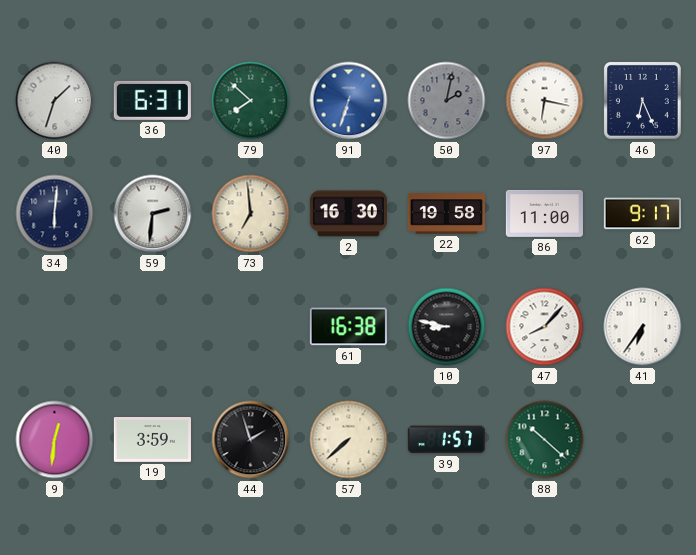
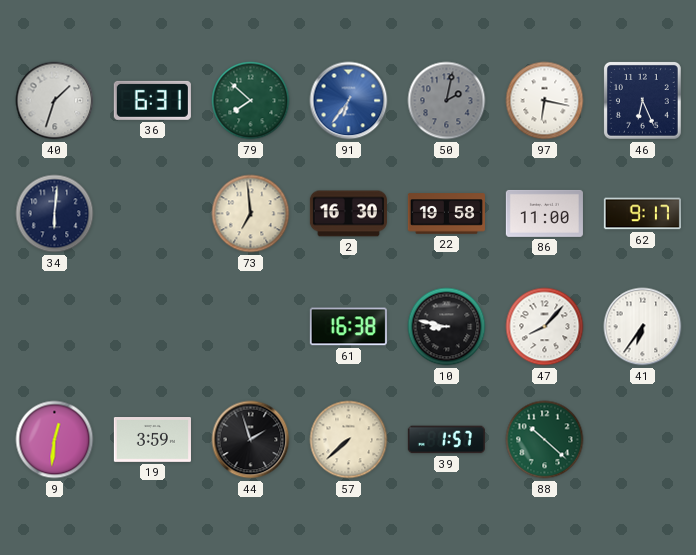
91: 6:33 -> 6:36
59: 2:31 -> none
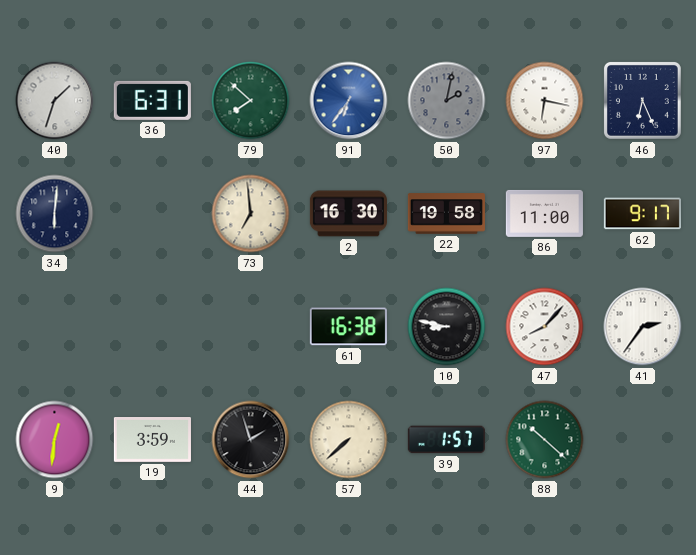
41: 6:36 -> 2:36
